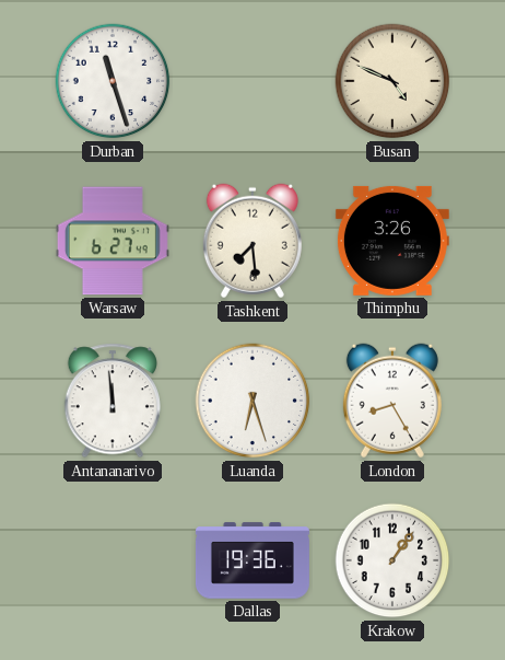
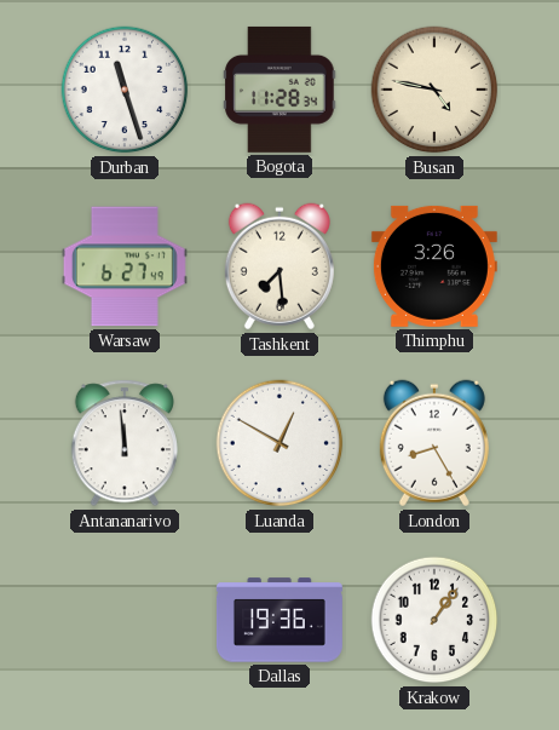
Bogota: none -> 11:28
Busan: 4:49 -> 4:47
Luanda: 6:27 -> 12:50
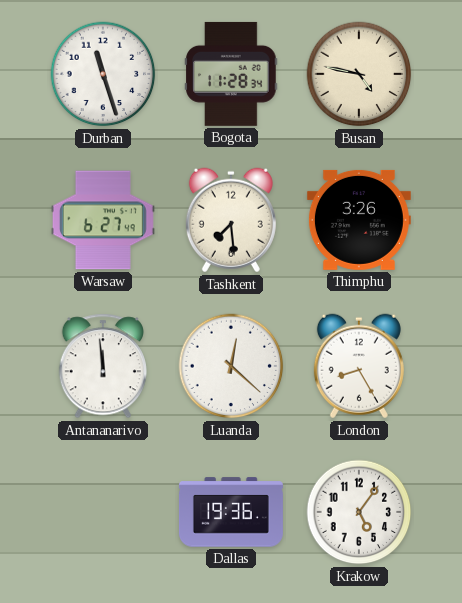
Luanda: 12:50 -> 12:22
Krakow: 1:06 -> 5:06
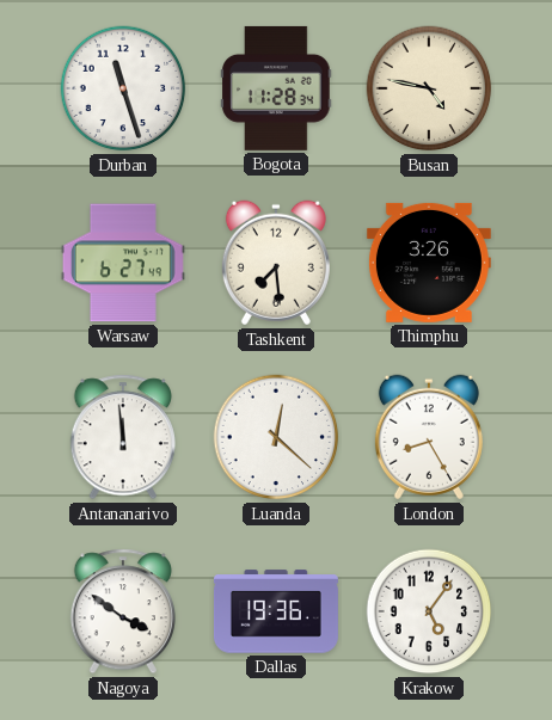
Nagoya: none -> 3:51
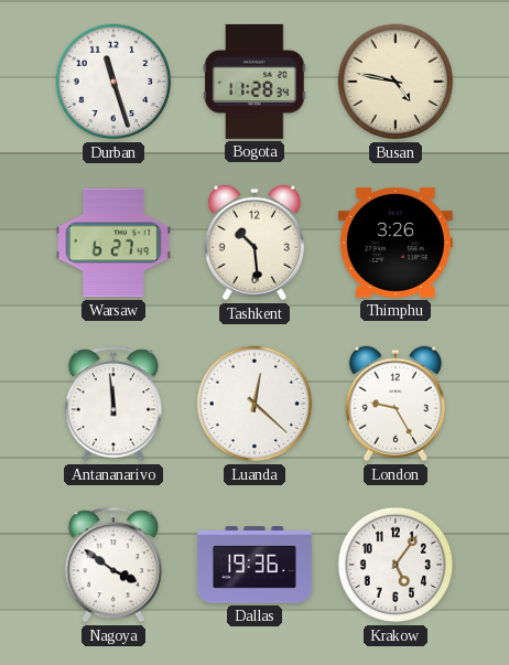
Tashkent: 7:29 -> 10:29
London: 8:25 -> 9:25
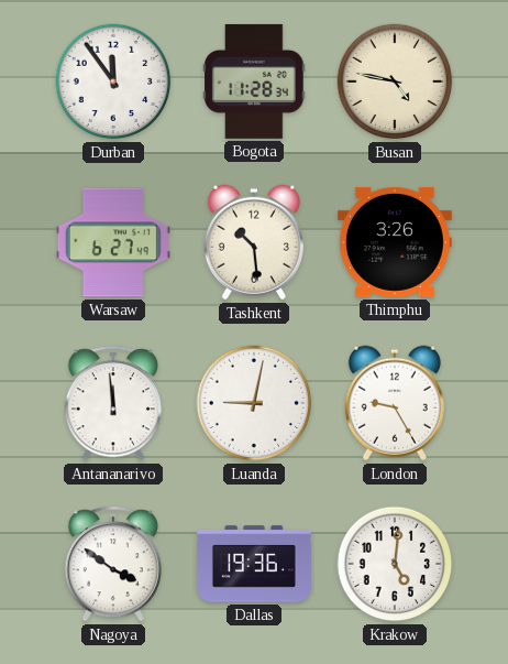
Durban: 11:27 -> 11:54
Luanda: 12:22 -> 9:02
Krakow: 5:06 -> 5:01
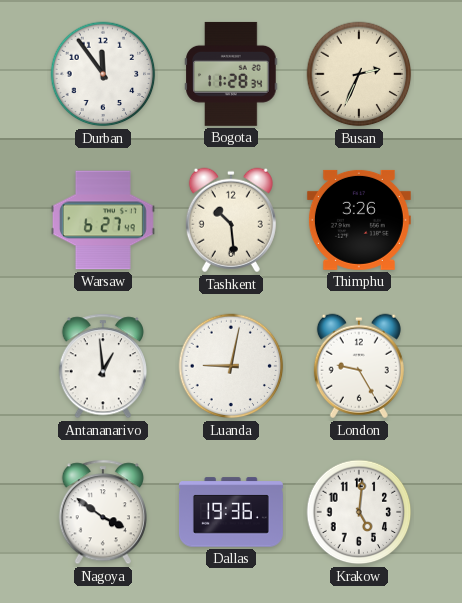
Busan: 4:47 -> 2:34
Antananarivo: 11:59 -> 12:59
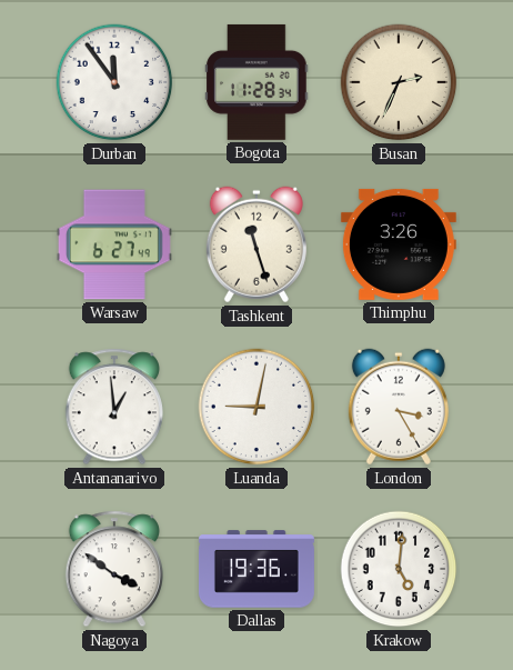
Tashkent: 10:29 -> 11:27
London: 9:25 -> 3:25
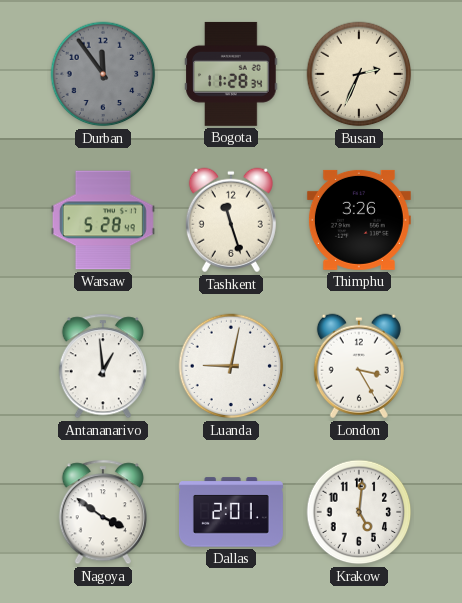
Durban dial: white -> grey
Warsaw: 6:27 -> 5:28
Dallas: 19:36 -> 2:01
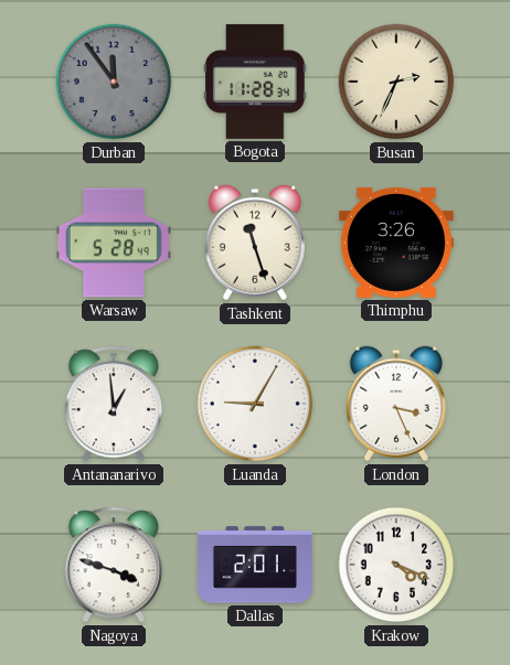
Luanda: 9:02 -> 9:05
London: 3:25 -> 3:26
Nagoya: 3:51 -> 3:48
Krakow: 5:01 -> 4:19
